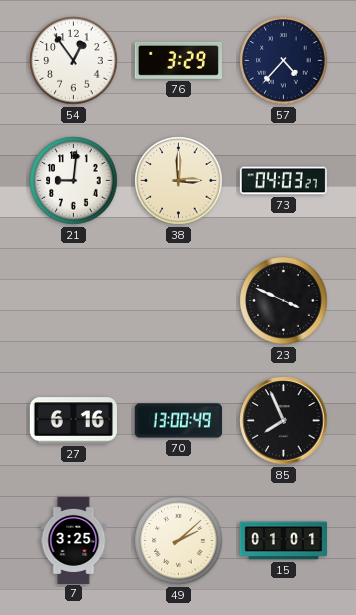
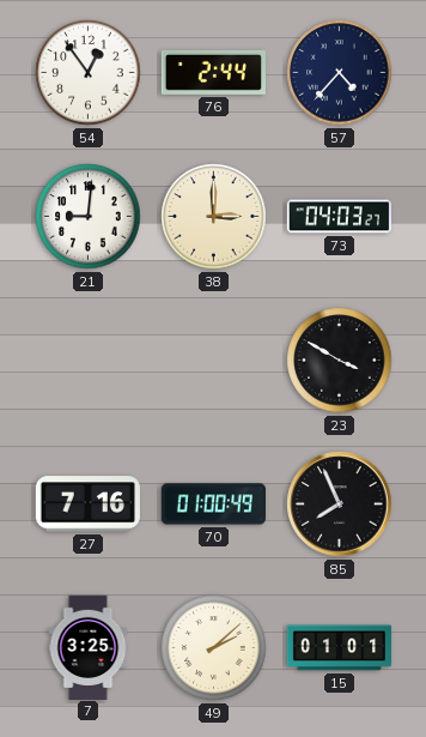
76: 3:29 -> 2:44
23: 3:49 -> 3:50
27: 6:16 -> 7:16
70: 13:00 -> 01:00
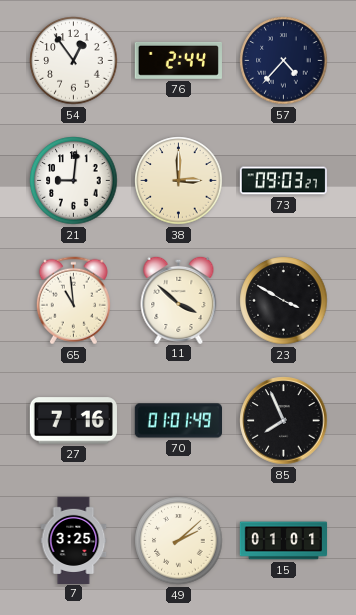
73: 04:03 -> 09:03
65: none -> 10:59
11: none -> 3:52
70: 01:00 -> 01:01
